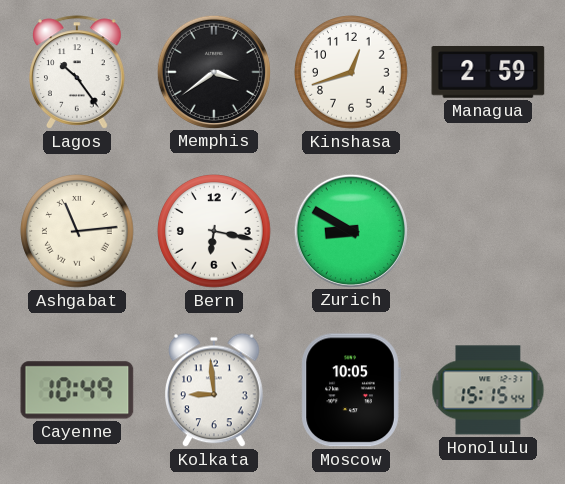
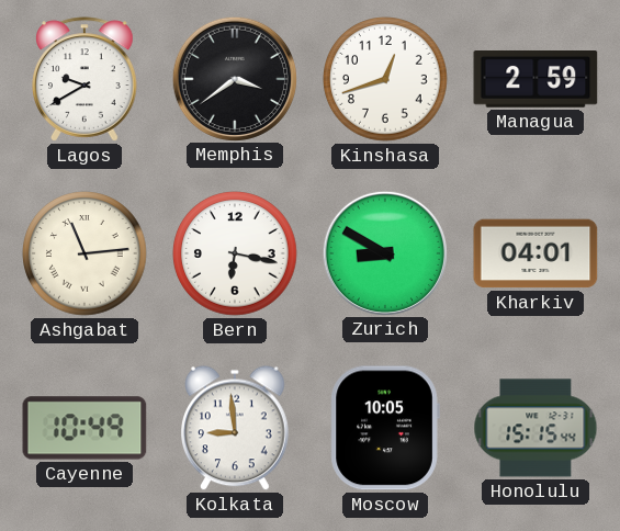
Lagos: 10:24 -> 9:40
Kharkiv: none -> 04:01
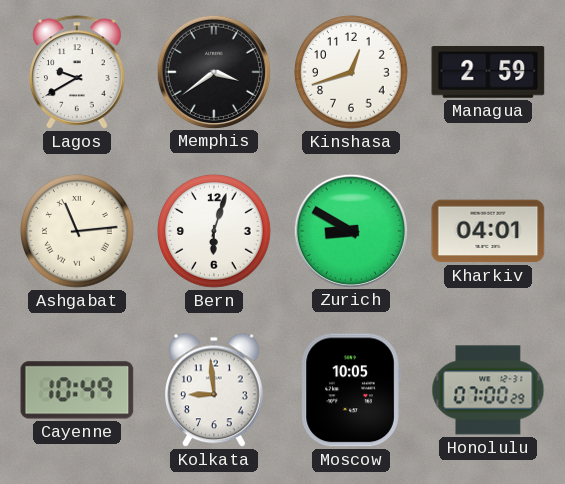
Bern: 6:17 -> 6:03
Honolulu: 15:15 -> 07:00
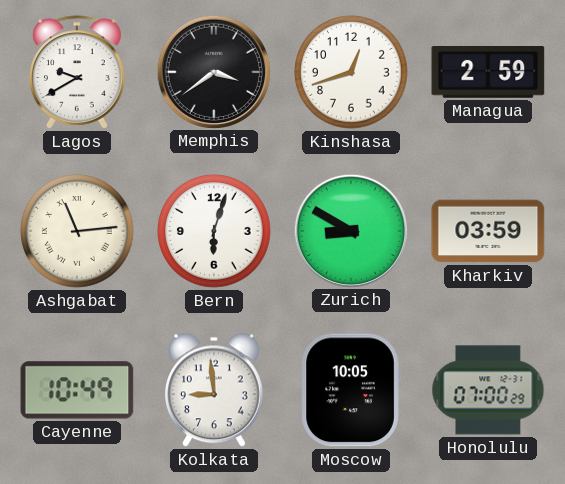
Kharkiv: 04:01 -> 03:59
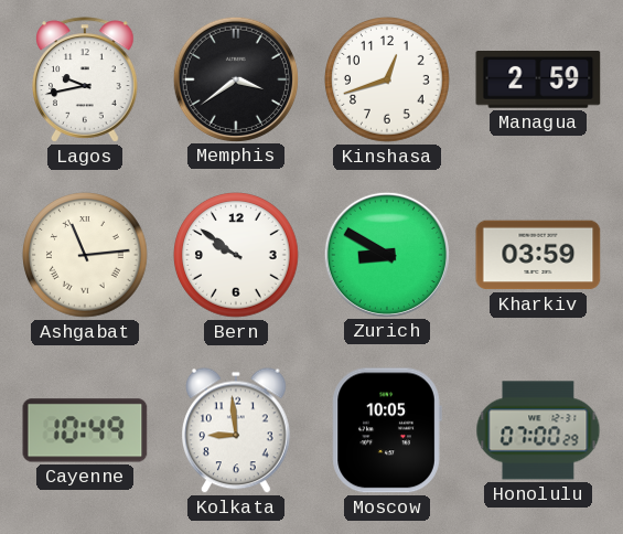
Lagos: 9:40 -> 9:43
Bern: 6:03 -> 9:51
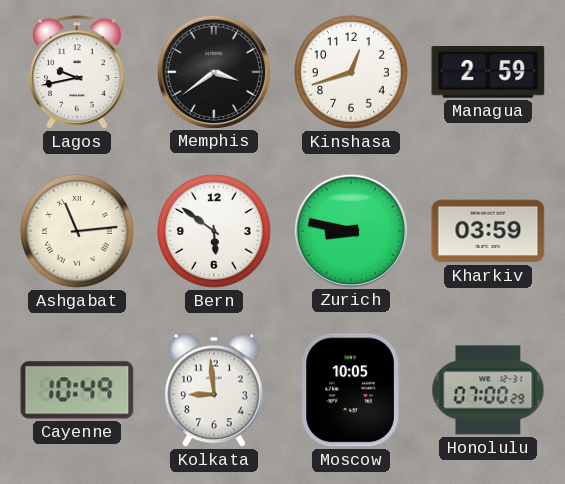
Bern: 9:51 -> 5:51
Zurich: 8:50 -> 8:47
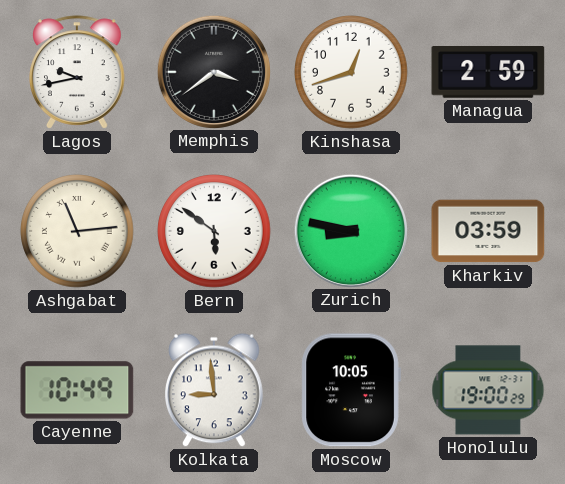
Honolulu: 07:00 -> 19:00
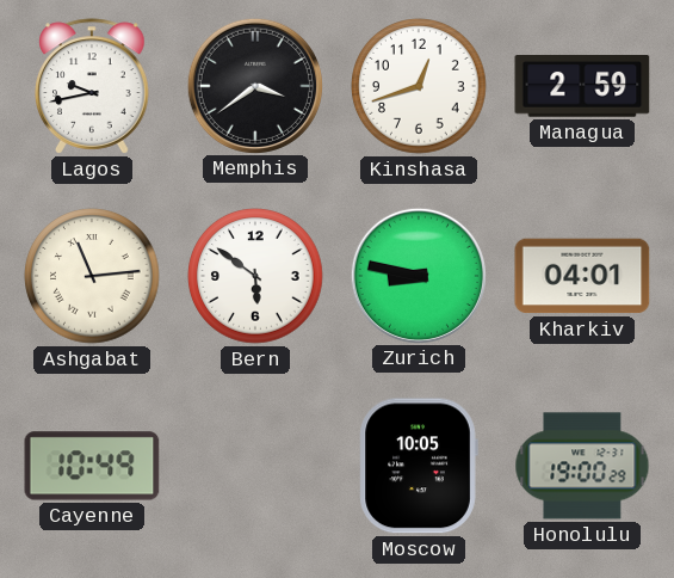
Kharkiv: 03:59 -> 04:01
Kolkata: 8:59 -> none
